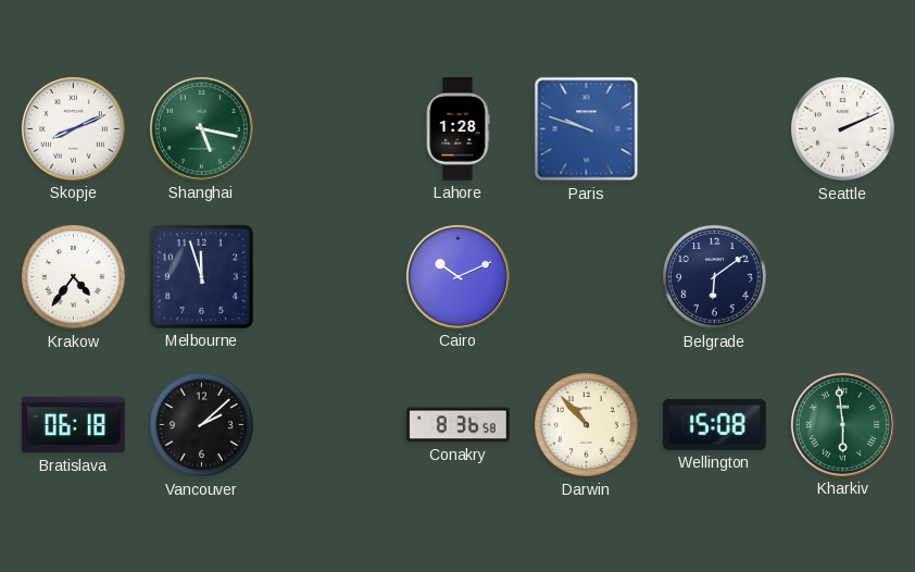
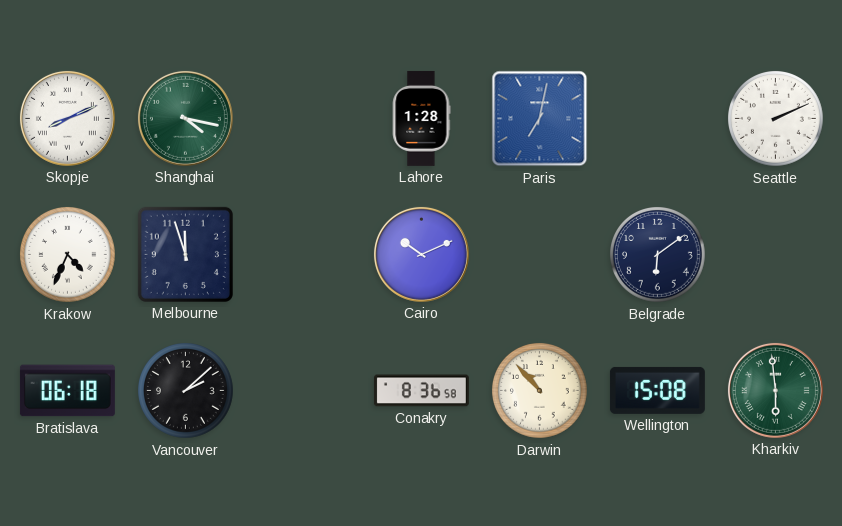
Shanghai: 5:17 -> 4:17
Paris: 9:48 -> 7:02
Krakow: 4:36 -> 4:34
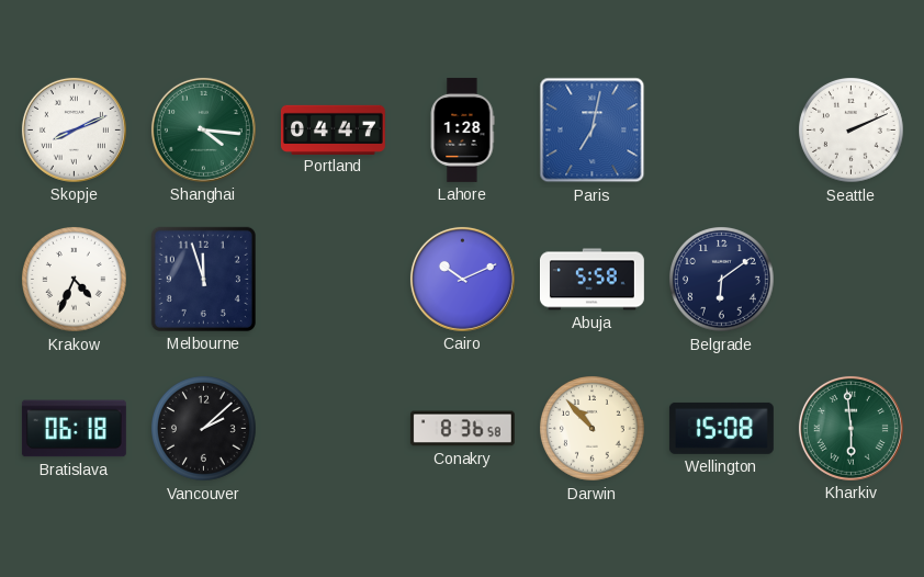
Shanghai: 4:17 -> 4:16
Portland: none -> 04:47
Abuja: none -> 5:58
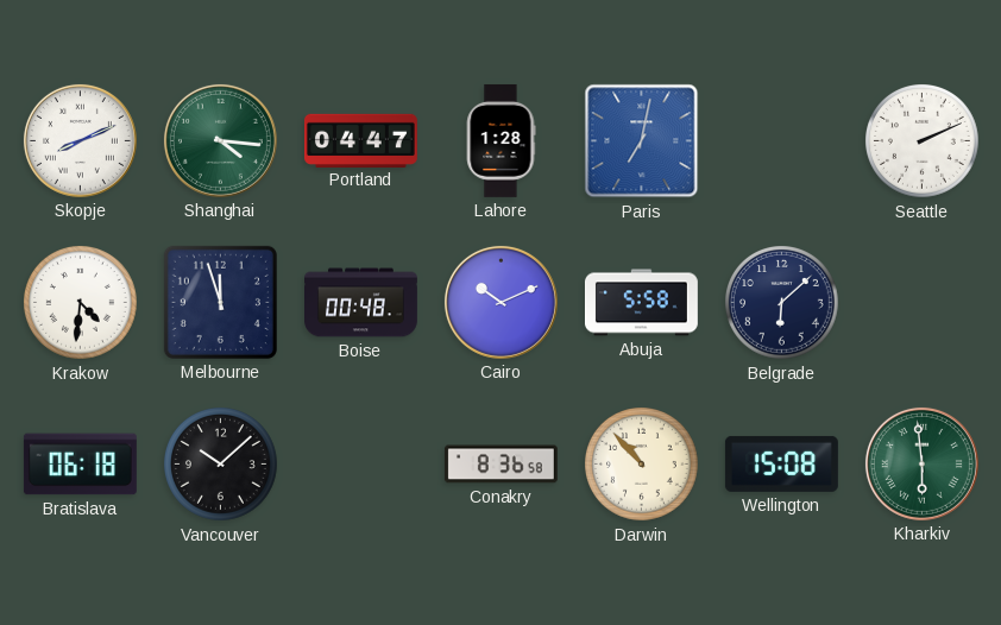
Krakow: 4:34 -> 4:31
Boise: none -> 00:48
Belgrade: 6:09 -> 6:08
Vancouver: 2:08 -> 10:08
